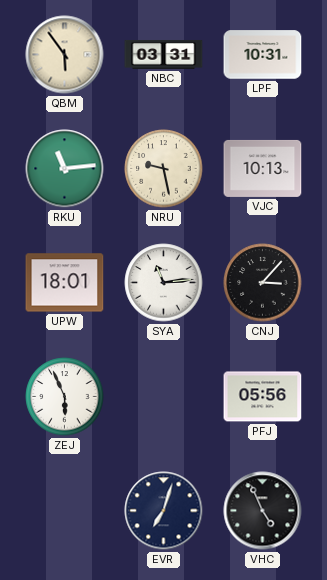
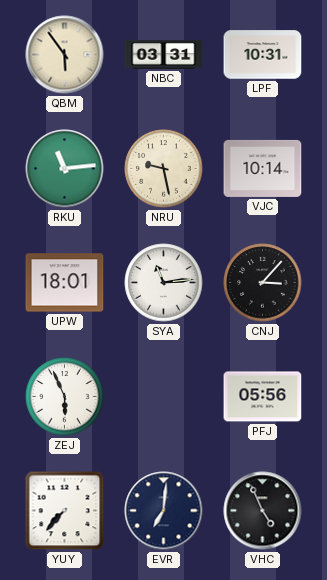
VJC: 10:13 -> 10:14
YUY: none -> 7:37
EVR: 7:03 -> 7:01
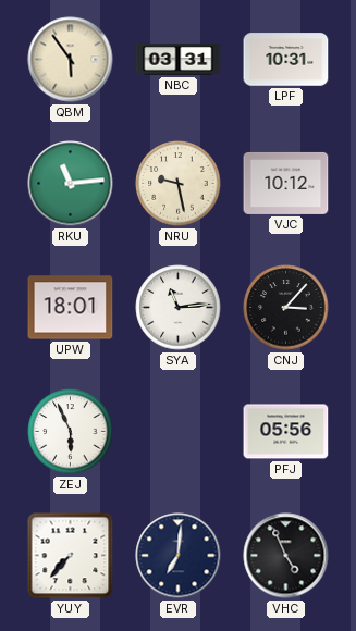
VJC: 10:14 -> 10:12
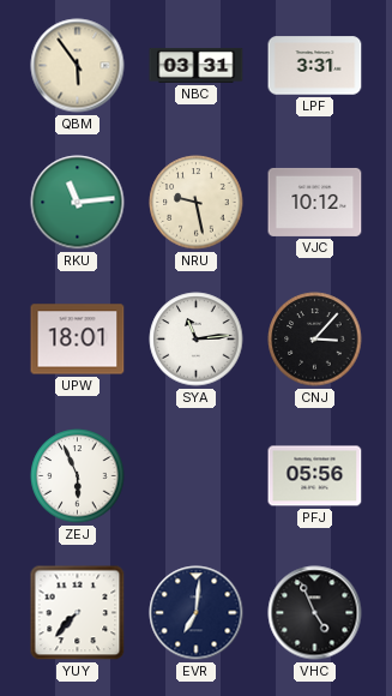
LPF: 10:31 -> 3:31
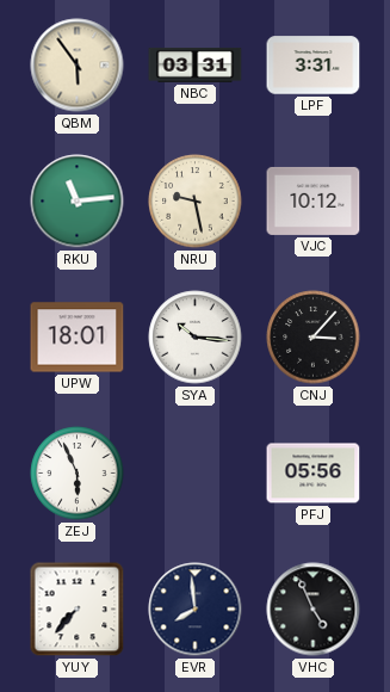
SYA: 11:14 -> 10:16
EVR: 7:01 -> 7:59
